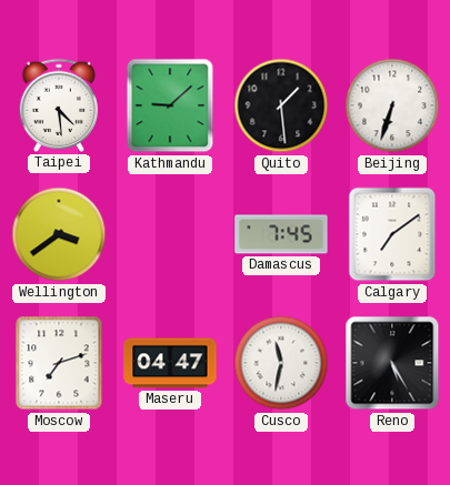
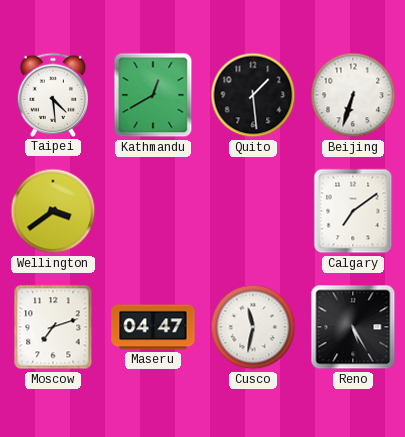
Kathmandu: 9:08 -> 12:40
Damascus: 7:45 -> none
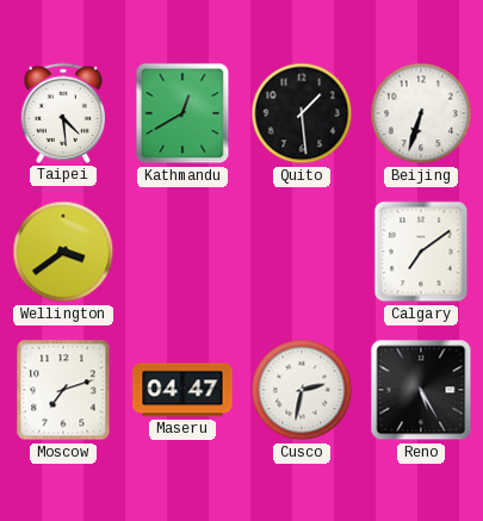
Cusco: 11:32 -> 2:32
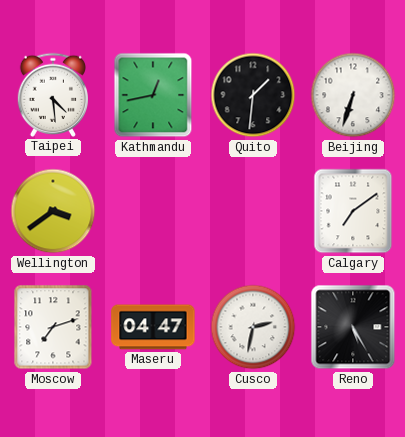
Kathmandu: 12:40 -> 12:43
Quito: 1:29 -> 1:31
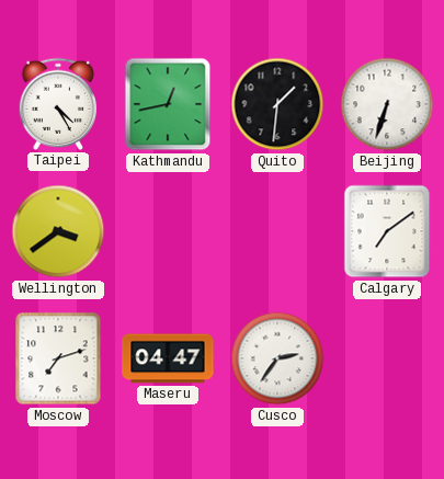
Taipei: 4:29 -> 4:25
Cusco: 2:32 -> 2:36
Reno: 5:25 -> none
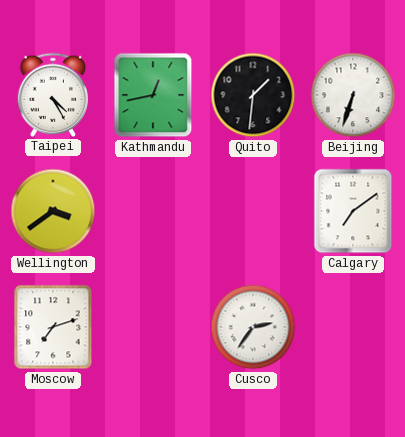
Maseru: 04:47 -> none
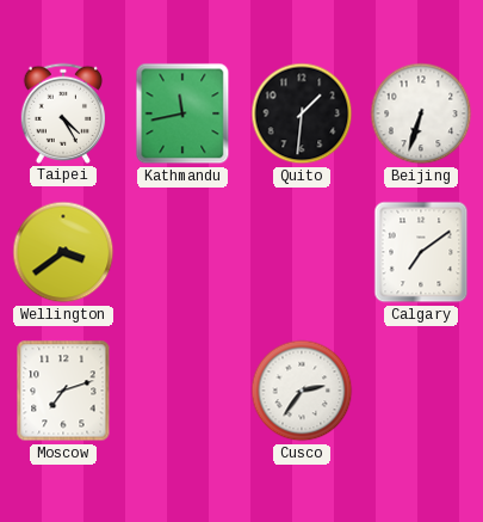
Kathmandu: 12:43 -> 11:43
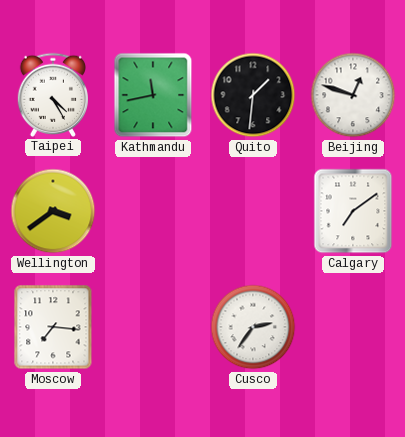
Beijing: 6:33 -> 12:48
Moscow: 7:12 -> 7:16
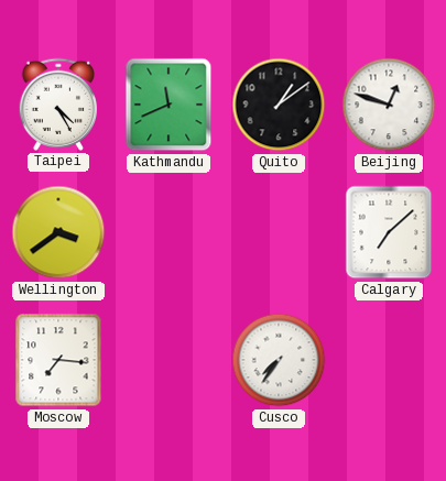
Kathmandu: 11:43 -> 11:41
Quito: 1:31 -> 1:09
Calgary: 7:09 -> 7:08
Cusco: 2:36 -> 7:36
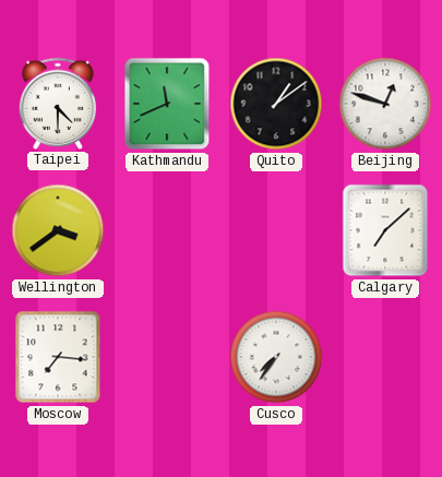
Taipei: 4:25 -> 4:30
